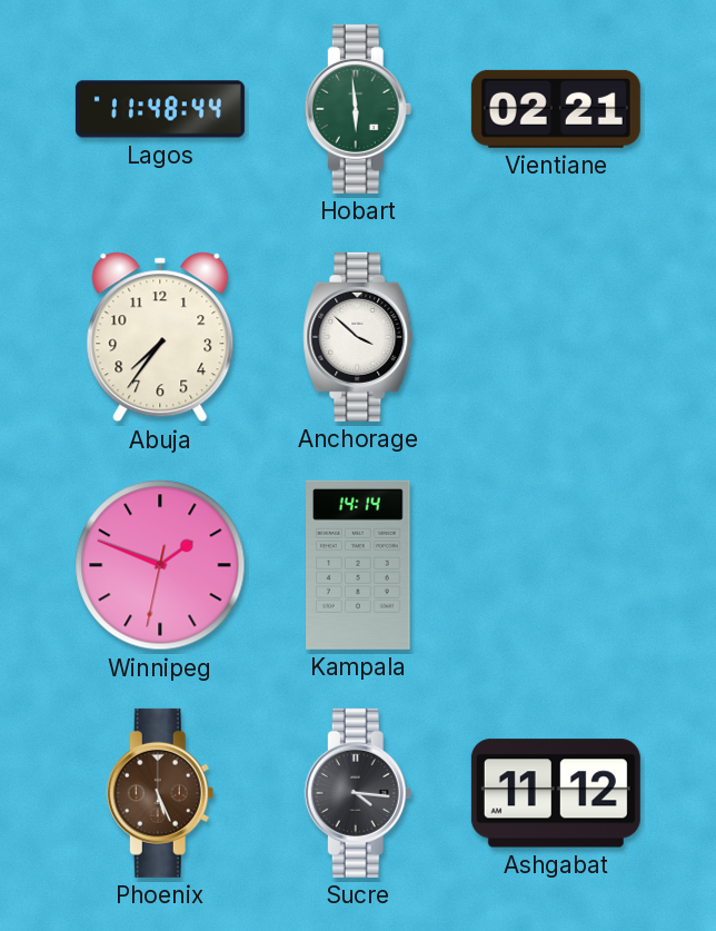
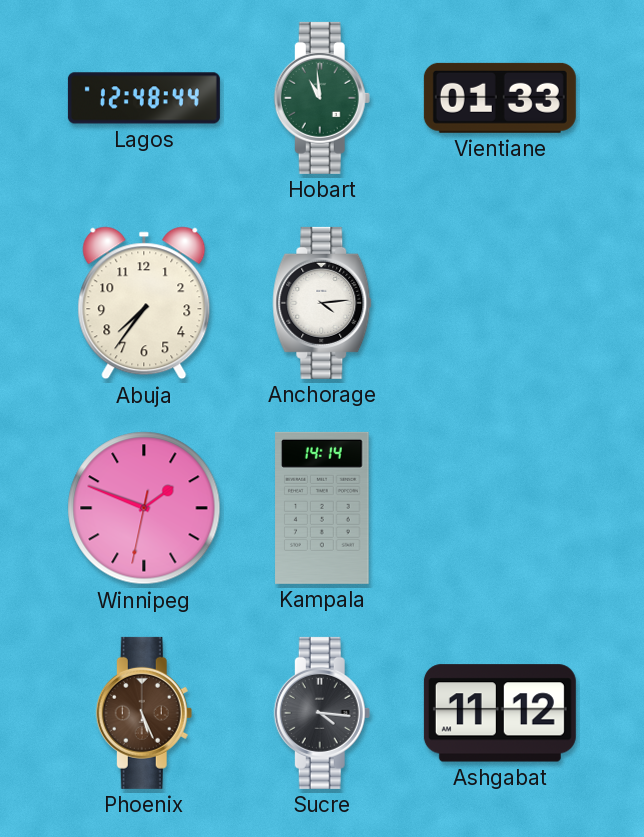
Lagos: 11:48 -> 12:48
Hobart: 5:59 -> 10:59
Vientiane: 02:21 -> 01:33
Anchorage: 3:52 -> 4:14
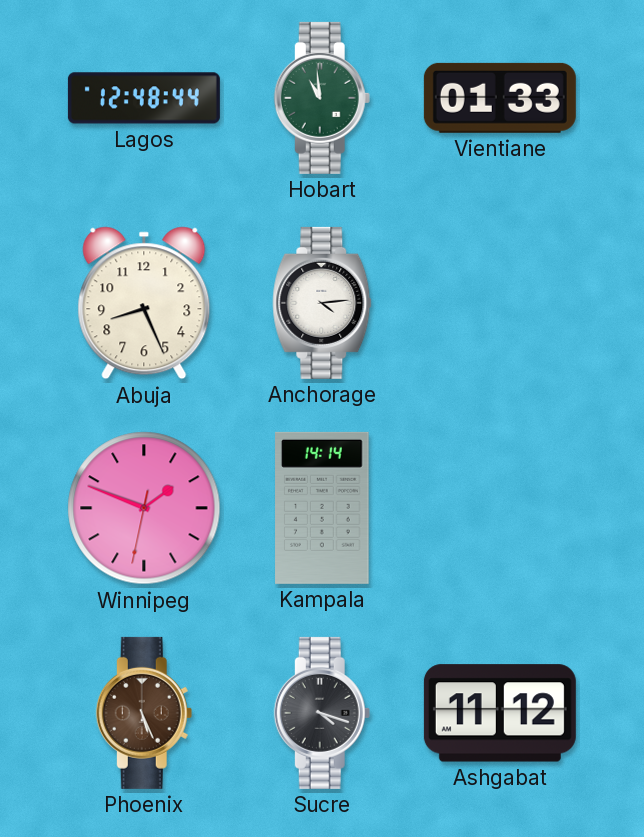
Abuja: 7:36 -> 8:26
Sucre: 4:16 -> 4:18
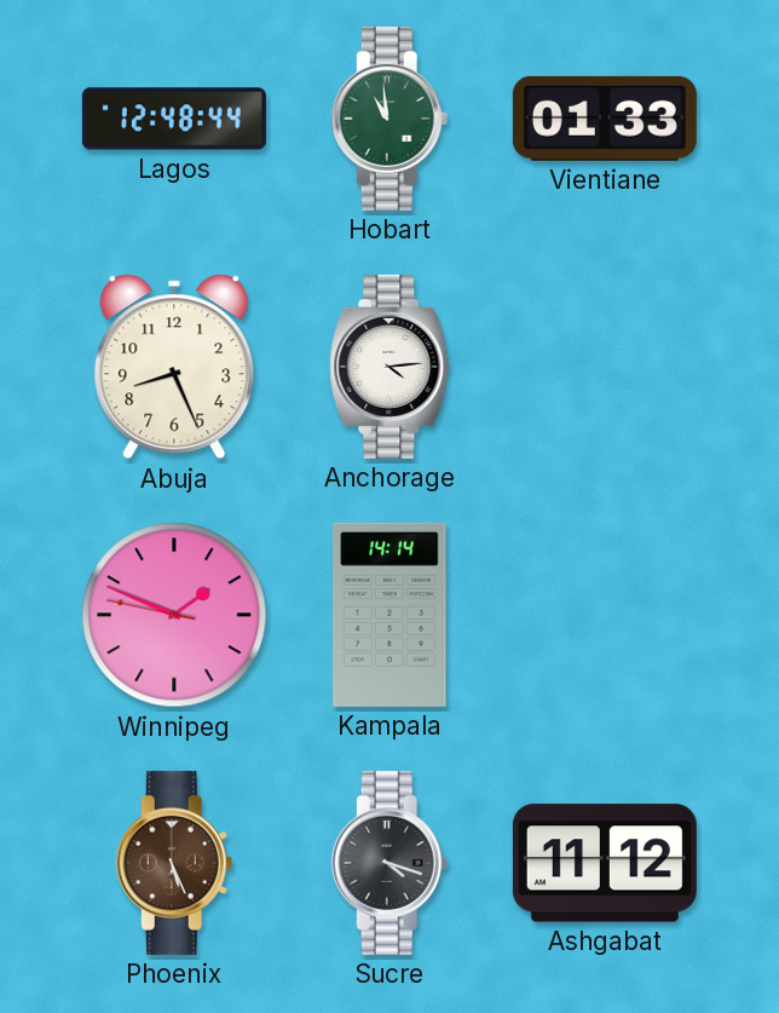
Winnipeg: 1:48:32 -> 1:48:47
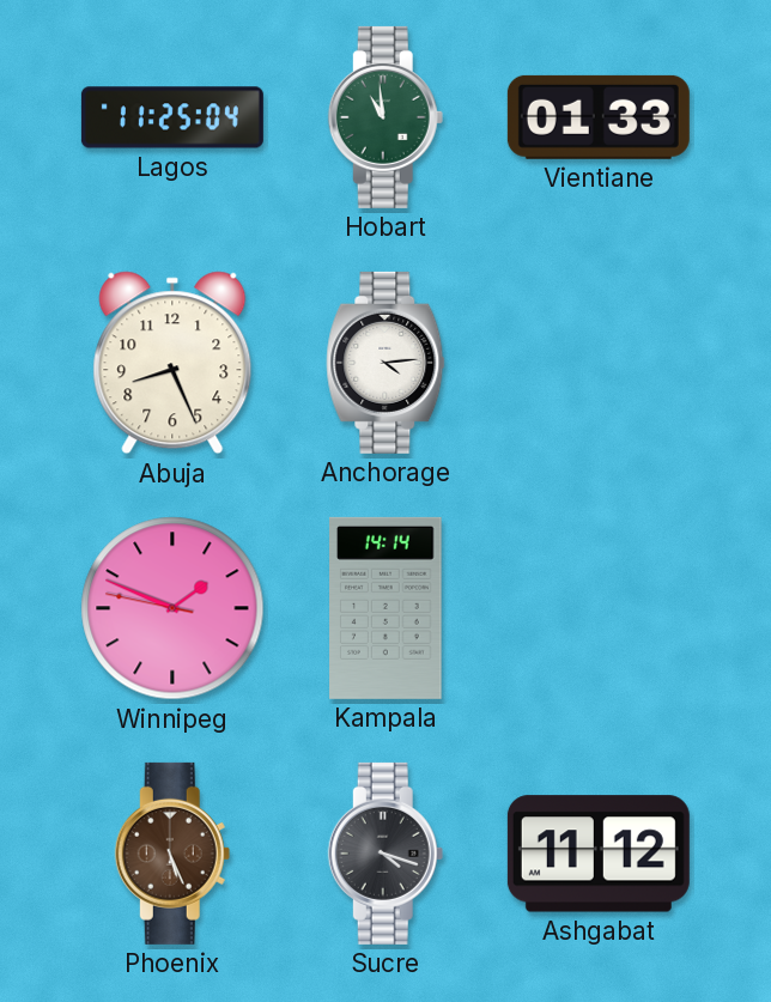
Lagos: 12:48 -> 11:25
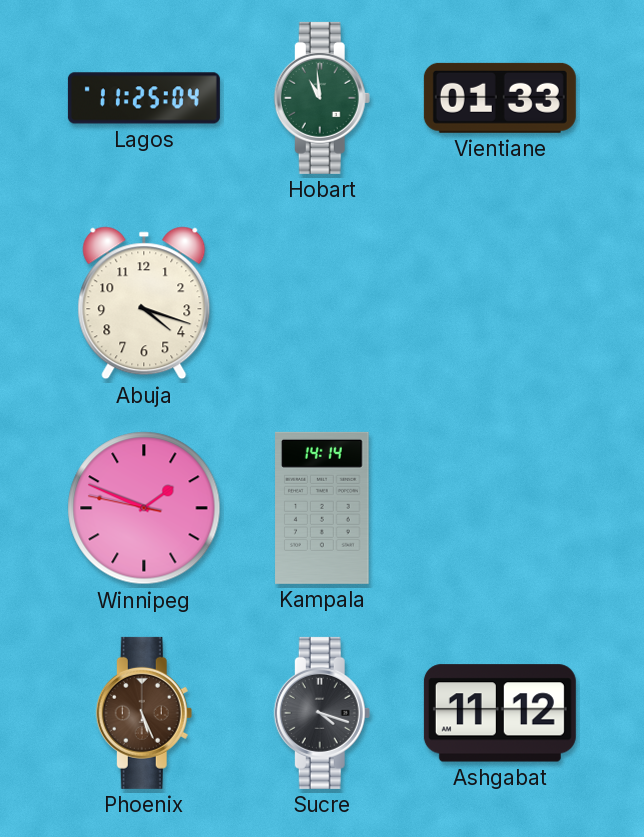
Abuja: 8:26 -> 4:18
Anchorage: 4:14 -> none
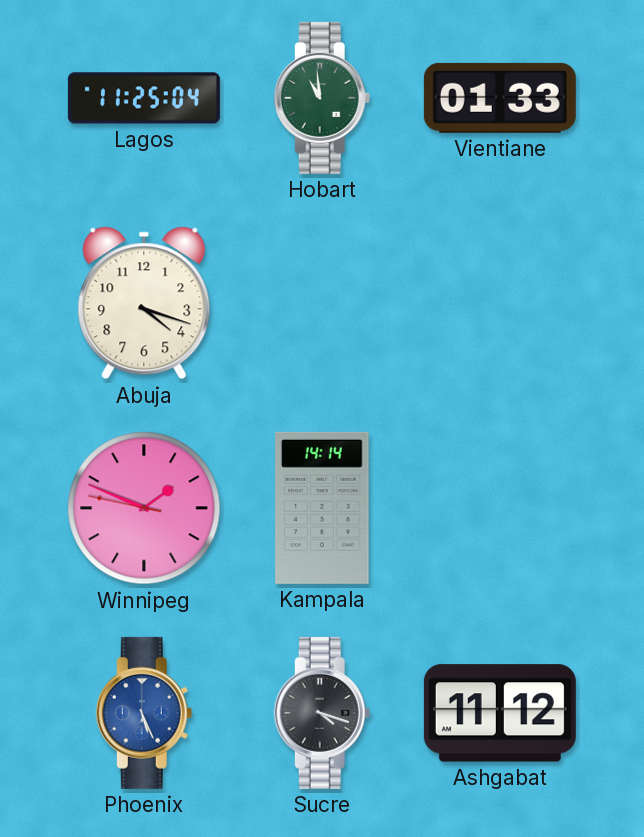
Phoenix dial: brown -> blue
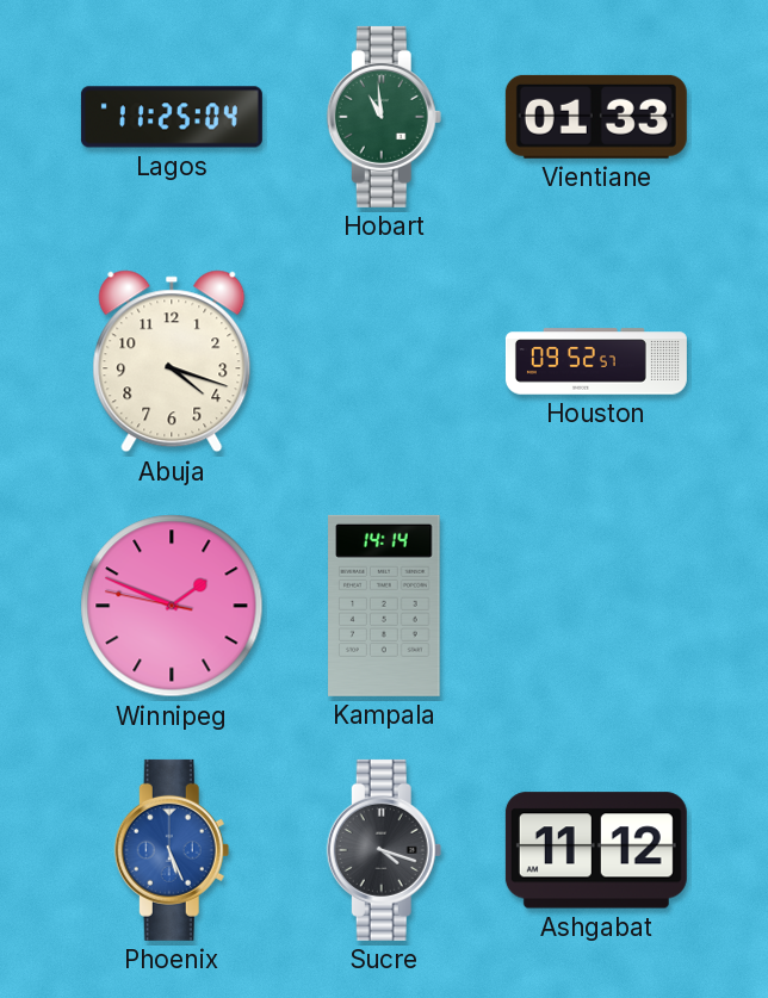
Houston: none -> 09:52
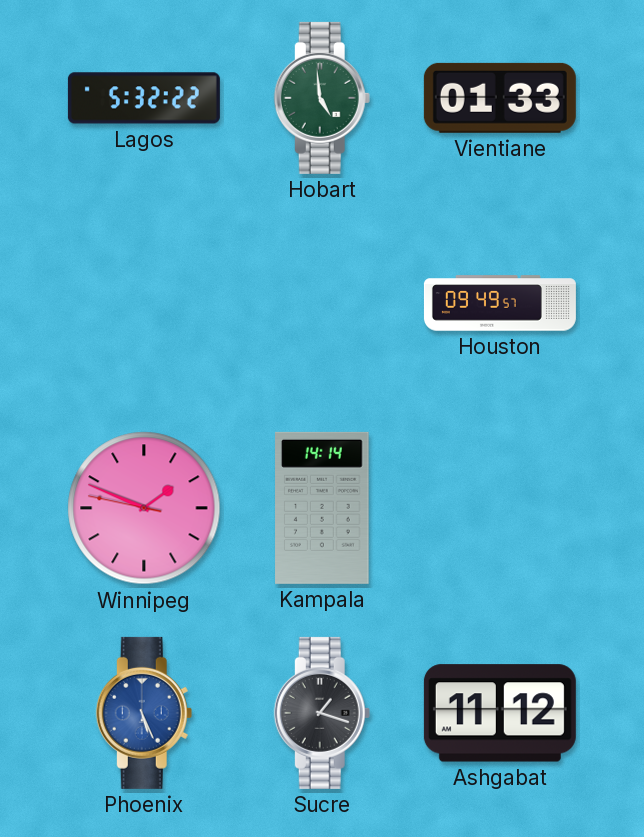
Lagos: 11:25 -> 5:32
Hobart: 10:59 -> 4:59
Abuja: 4:18 -> none
Houston: 09:52 -> 09:49
Sucre: 4:18 -> 1:18
